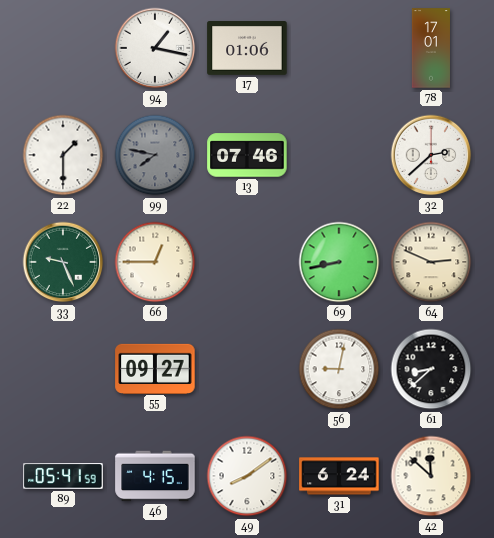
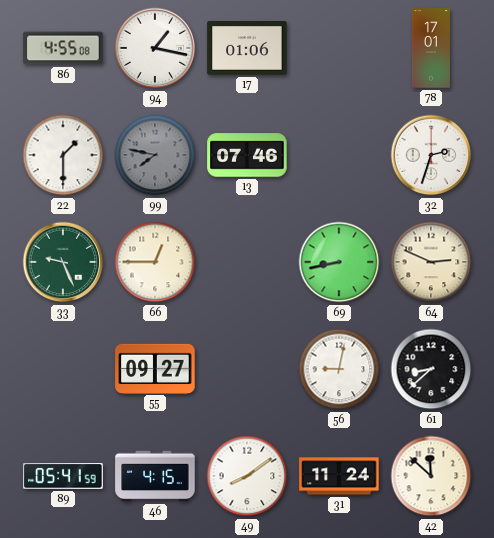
86: none -> 4:55
32: 2:38 -> 2:33
31: 6:24 -> 11:24
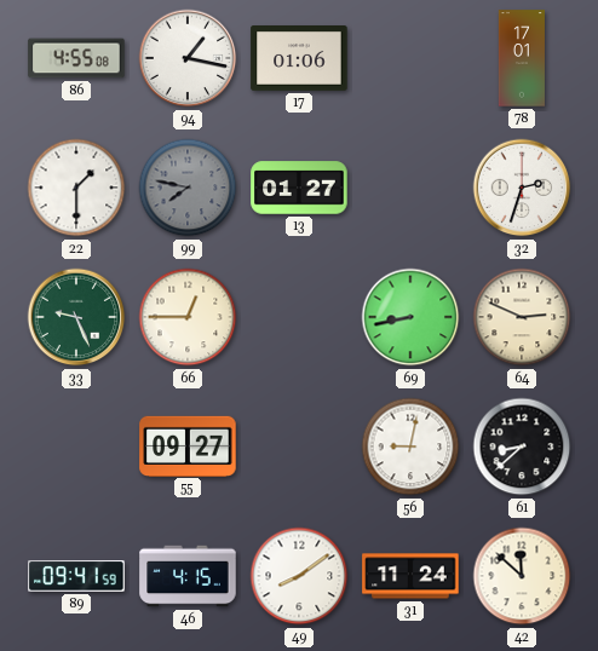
13: 07:46 -> 01:27
89: 05:41 -> 09:41
